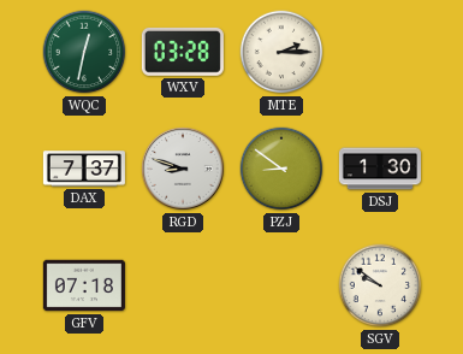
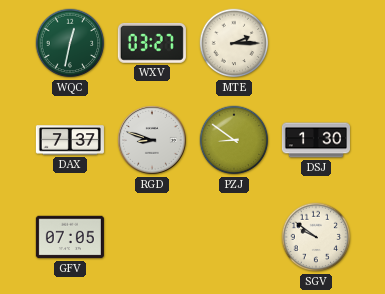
WXV: 03:28 -> 03:27
GFV: 07:18 -> 07:05
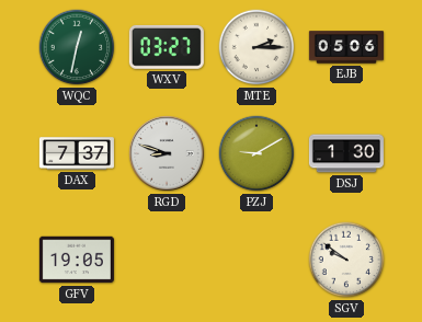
EJB: none -> 05:06
PZJ: 8:51 -> 9:10
GFV: 07:05 -> 19:05
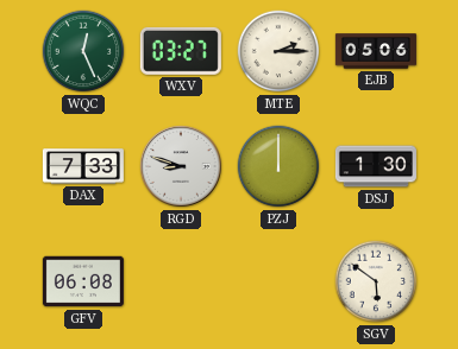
WQC: 12:32 -> 12:26
DAX: 7:37 -> 7:33
PZJ: 9:10 -> 12:00
GFV: 19:05 -> 06:08
SGV: 9:51 -> 5:51
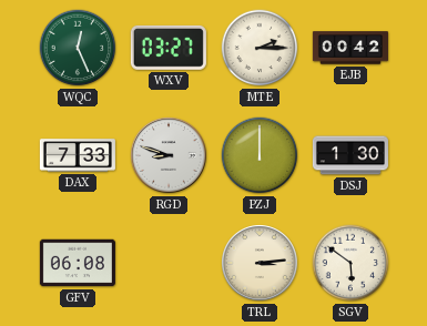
EJB: 05:06 -> 00:42
TRL: none -> 3:14
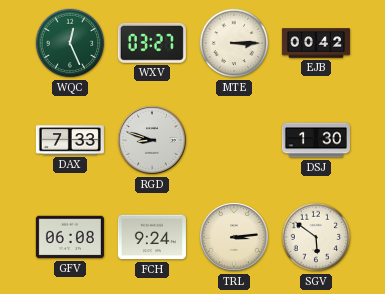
MTE: 2:15 -> 3:15
PZJ: 12:00 -> none
FCH: none -> 9:24
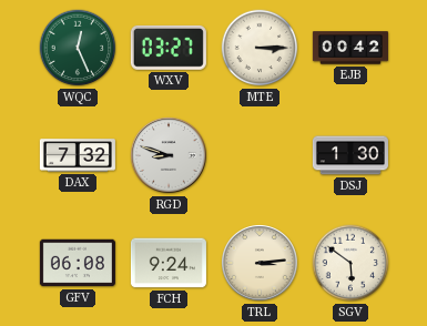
DAX: 7:33 -> 7:32
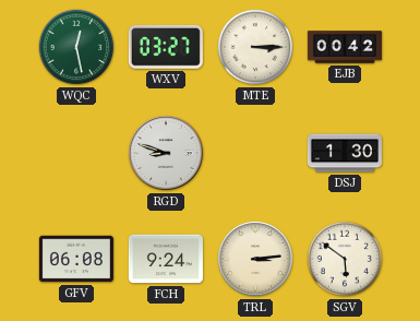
WQC: 12:26 -> 12:28
DAX: 7:32 -> none
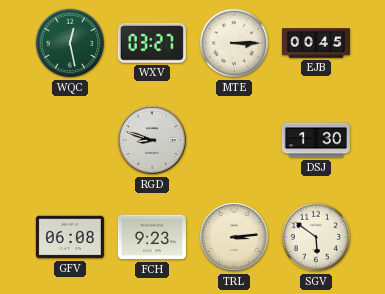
EJB: 00:42 -> 00:45
FCH: 9:24 -> 9:23
